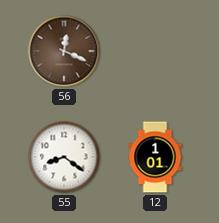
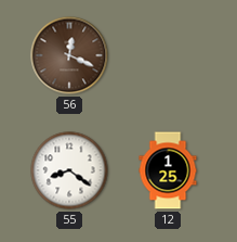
12: 1:01 -> 1:25
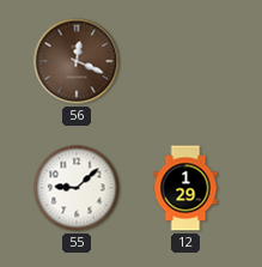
55: 8:21 -> 9:08
12: 1:25 -> 1:29
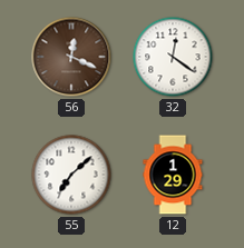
32: none -> 12:21
55: 9:08 -> 7:08
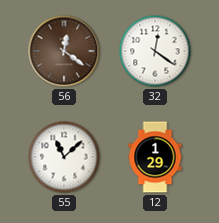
56: 12:19 -> 12:21
55: 7:08 -> 11:08
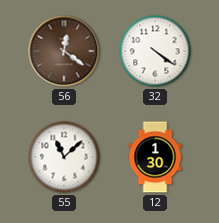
32: 12:21 -> 4:21
12: 1:29 -> 1:30
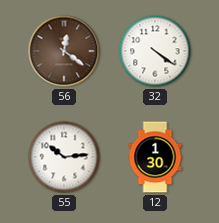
55: 11:08 -> 10:14
